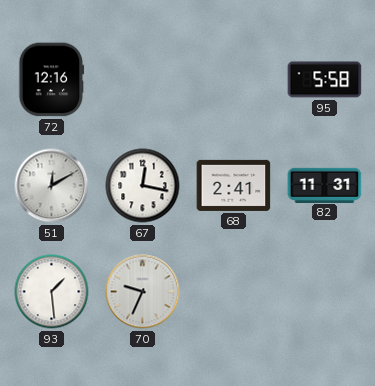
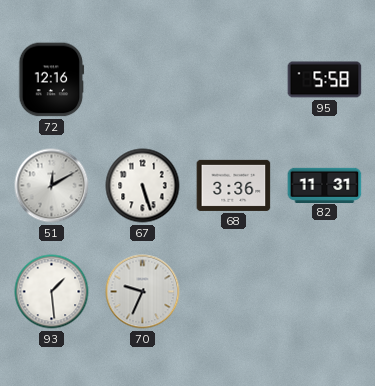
67: 12:17 -> 5:27
68: 2:41 -> 3:36
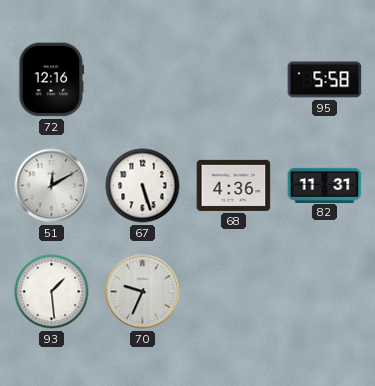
68: 3:36 -> 4:36
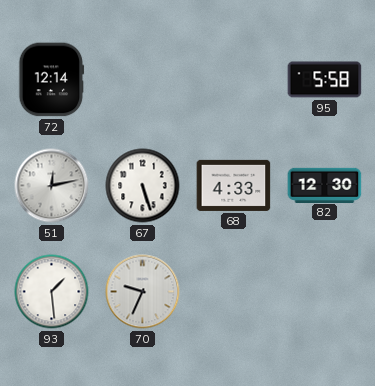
72: 12:16 -> 12:14
51: 12:10 -> 12:13
68: 4:36 -> 4:33
82: 11:31 -> 12:30
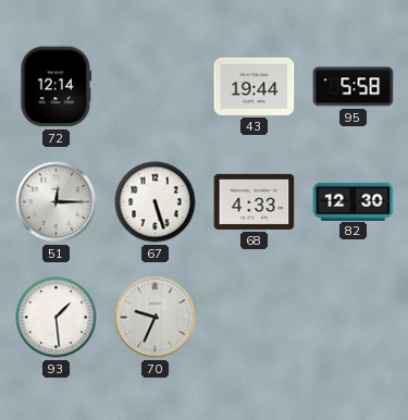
43: none -> 19:44
51: 12:13 -> 12:15
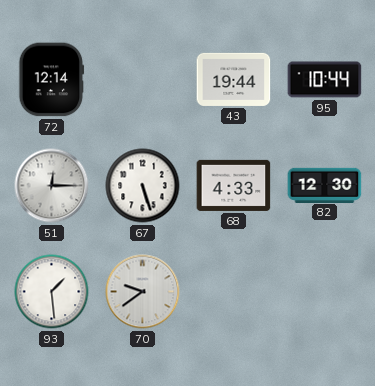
95: 5:58 -> 10:44
70: 9:34 -> 9:39
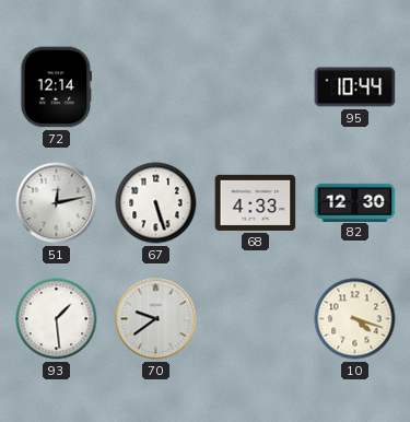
43: 19:44 -> none
51: 12:15 -> 12:13
10: none -> 4:18
